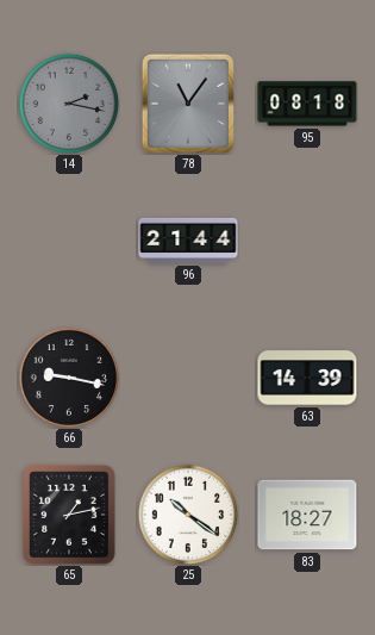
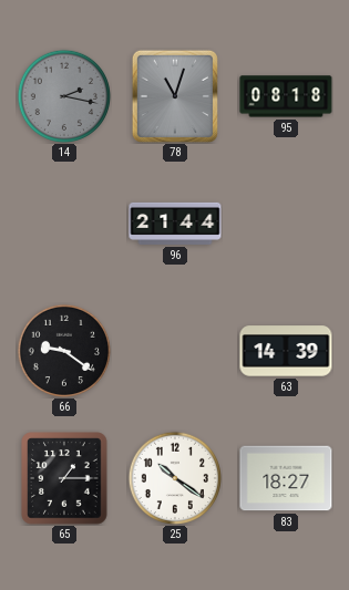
78: 11:06 -> 11:03
66: 9:17 -> 9:21
65: 1:13 -> 1:15
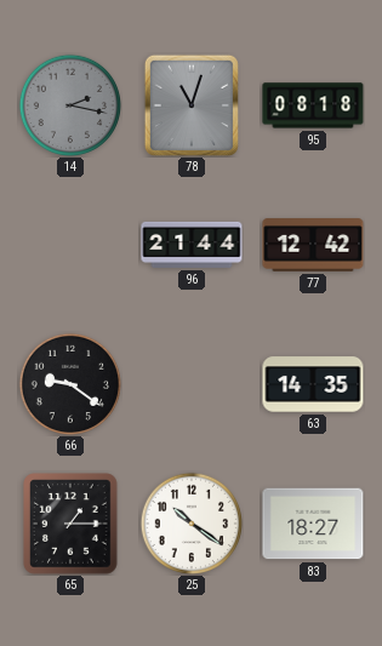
77: none -> 12:42
63: 14:39 -> 14:35
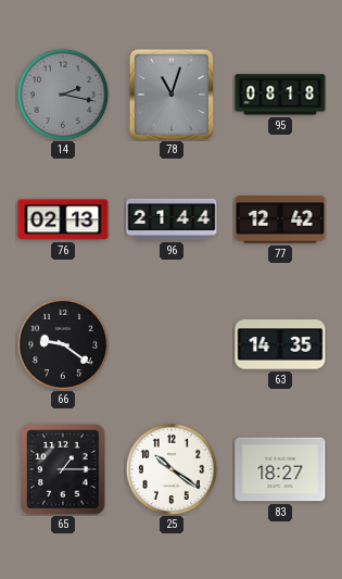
76: none -> 02:13
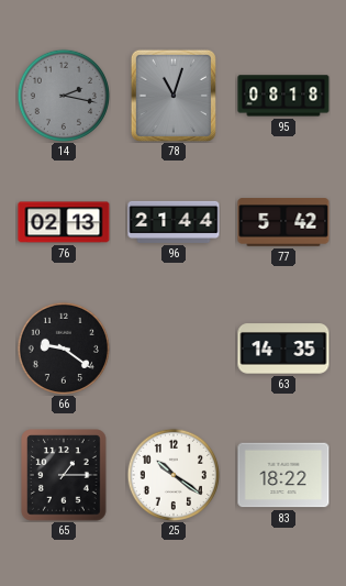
77: 12:42 -> 5:42
83: 18:27 -> 18:22
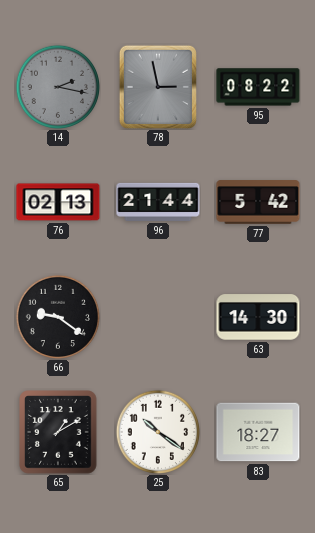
78: 11:03 -> 2:58
95: 08:18 -> 08:22
63: 14:35 -> 14:30
65: 1:15 -> 1:10
83: 18:22 -> 18:27
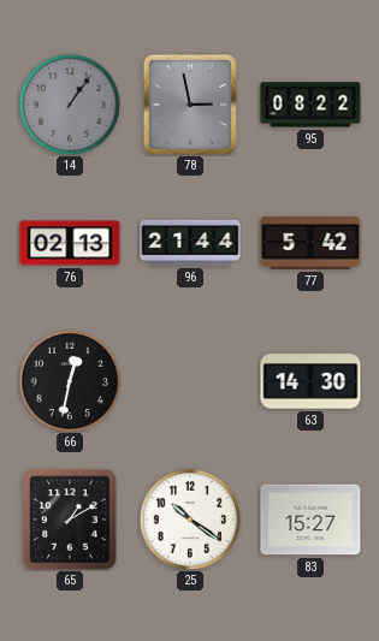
14: 2:17 -> 1:06
66: 9:21 -> 12:32
83: 18:27 -> 15:27
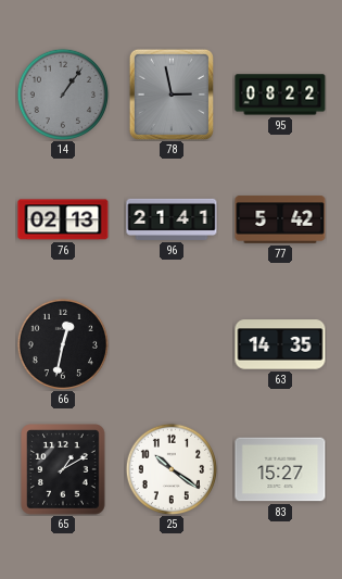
96: 21:44 -> 21:41
63: 14:30 -> 14:35
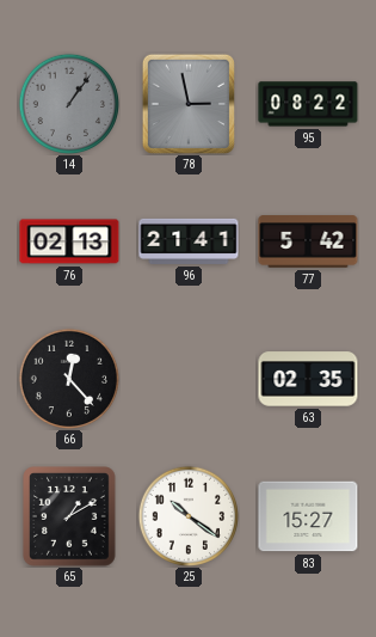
66: 12:32 -> 12:23
63: 14:35 -> 02:35
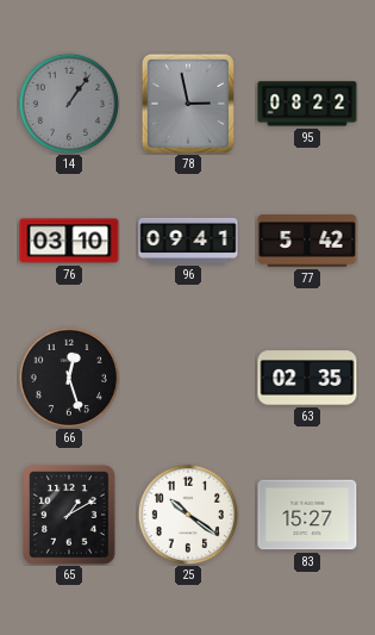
76: 02:13 -> 03:10
96: 21:41 -> 09:41
66: 12:23 -> 12:27
